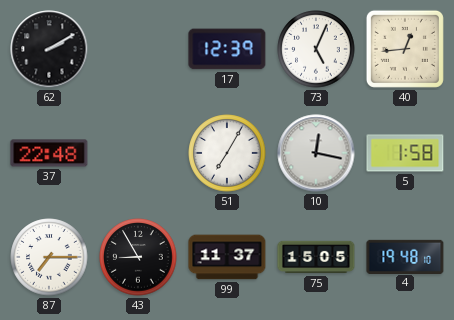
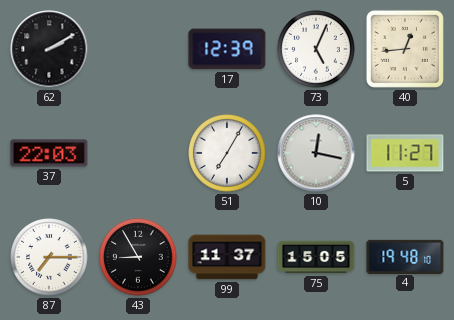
37: 22:48 -> 22:03
5: 1:58 -> 11:27
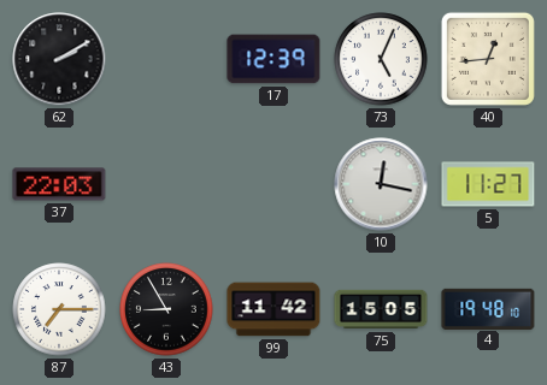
51: 7:05 -> none
99: 11:37 -> 11:42
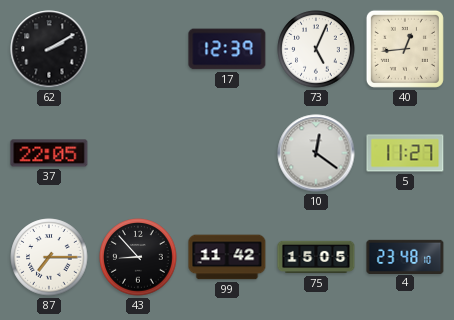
37: 22:03 -> 22:05
10: 12:17 -> 12:21
43: 8:55 -> 8:53
4: 19:48 -> 23:48
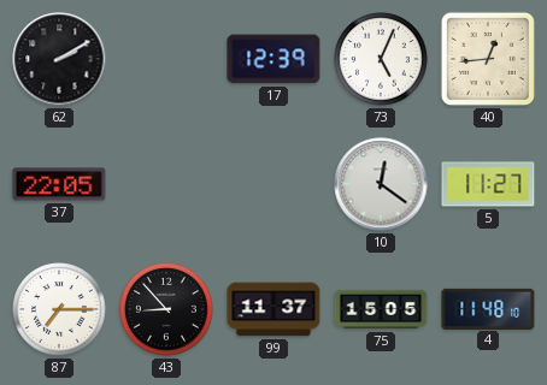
99: 11:42 -> 11:37
4: 23:48 -> 11:48
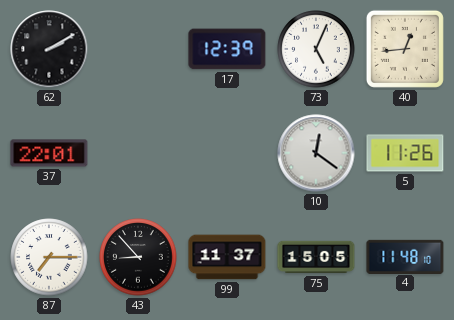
37: 22:05 -> 22:01
5: 11:27 -> 11:26
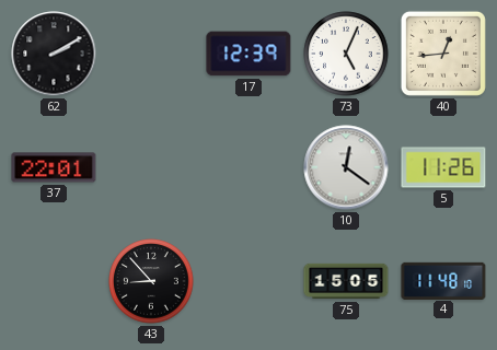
87: 7:15 -> none
99: 11:37 -> none
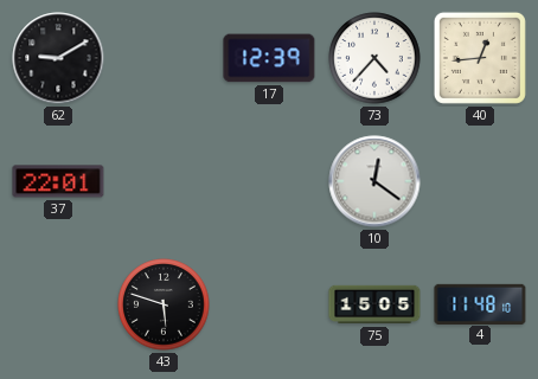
62: 2:10 -> 9:10
73: 5:04 -> 4:37
5: 11:26 -> none
43: 8:53 -> 5:48
